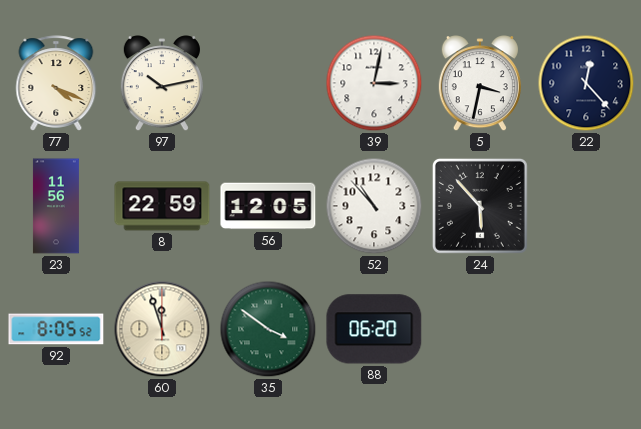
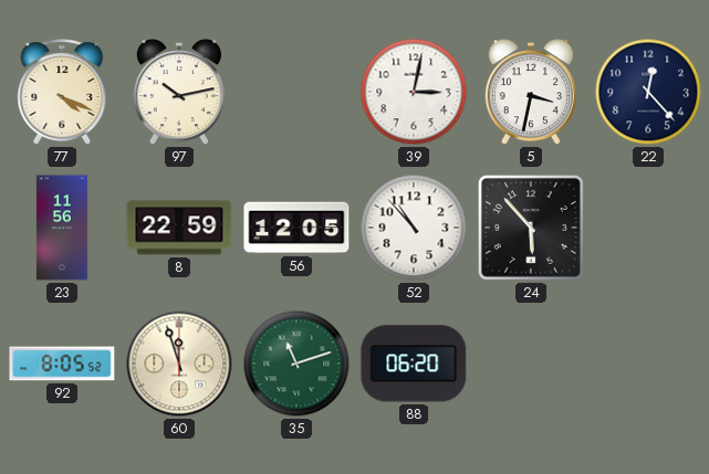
35: 3:51 -> 11:12
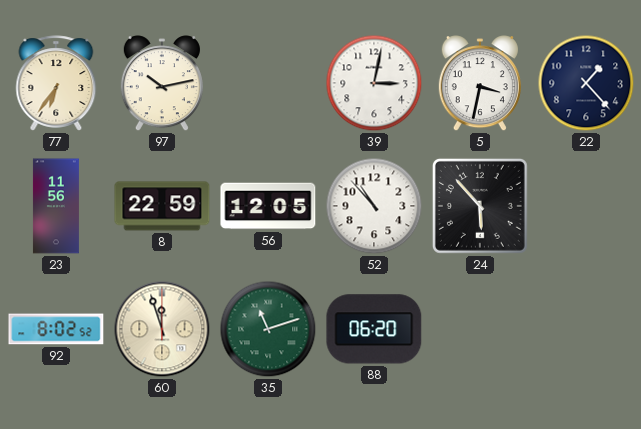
77: 4:19 -> 6:36
22: 12:23 -> 1:23
92: 8:05 -> 8:02
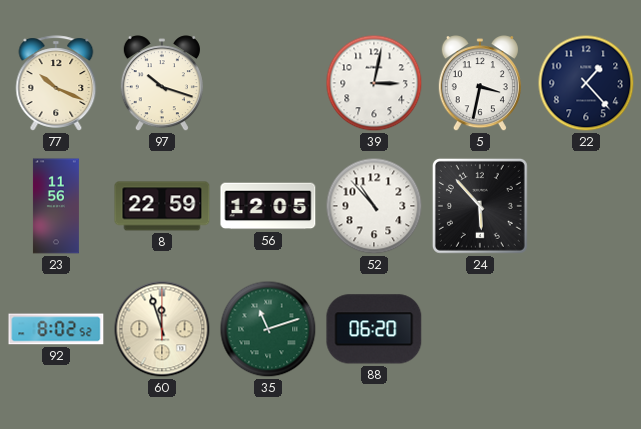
77: 6:36 -> 10:19
97: 10:13 -> 10:18
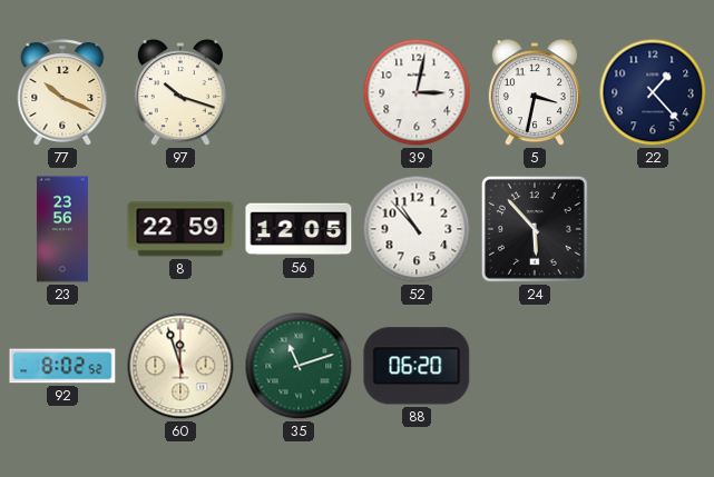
23: 11:56 -> 23:56
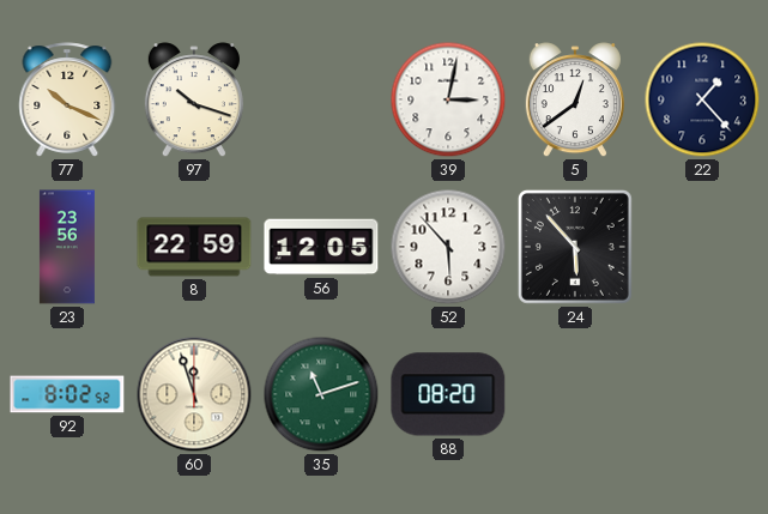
5: 3:32 -> 12:39
52: 10:53 -> 5:53
88: 06:20 -> 08:20
